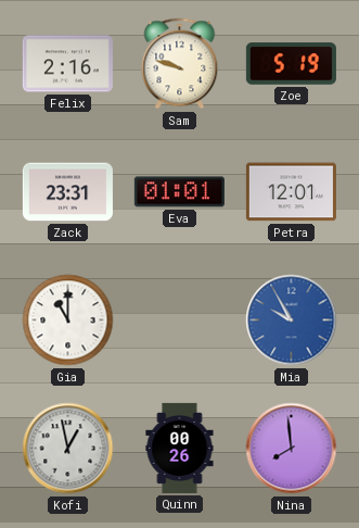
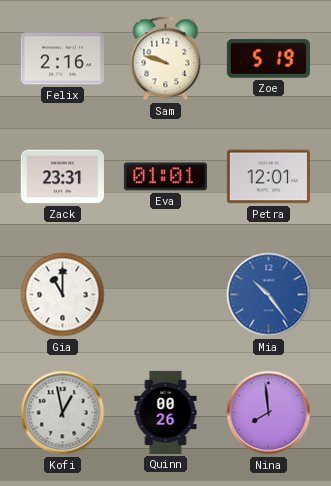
Mia: 9:55 -> 10:24
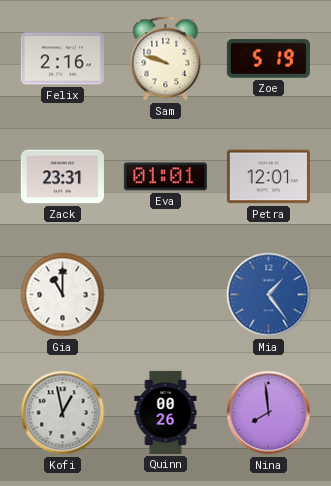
Mia: 10:24 -> 1:24
